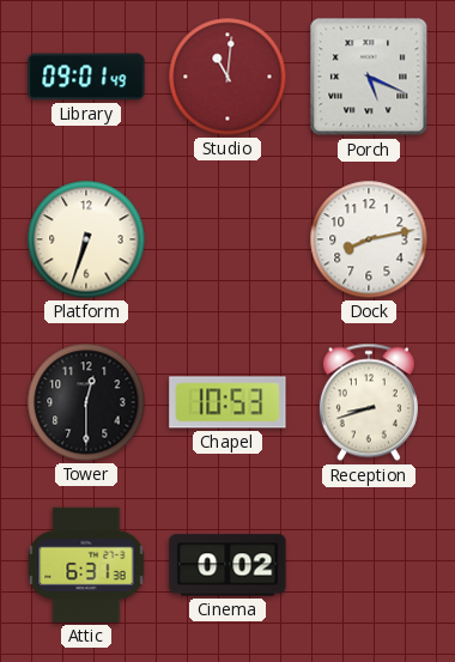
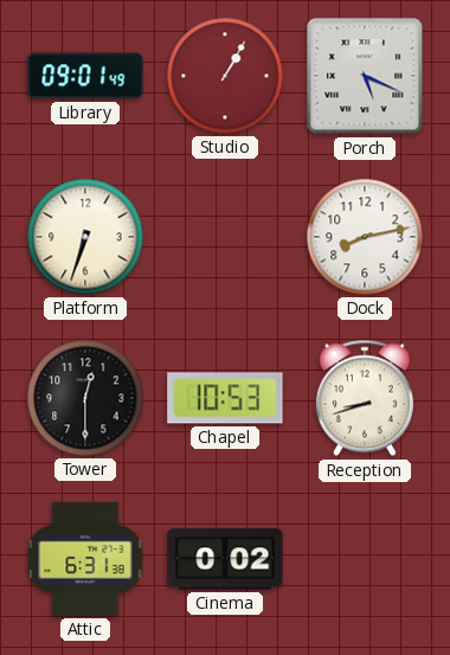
Studio: 11:01 -> 1:05
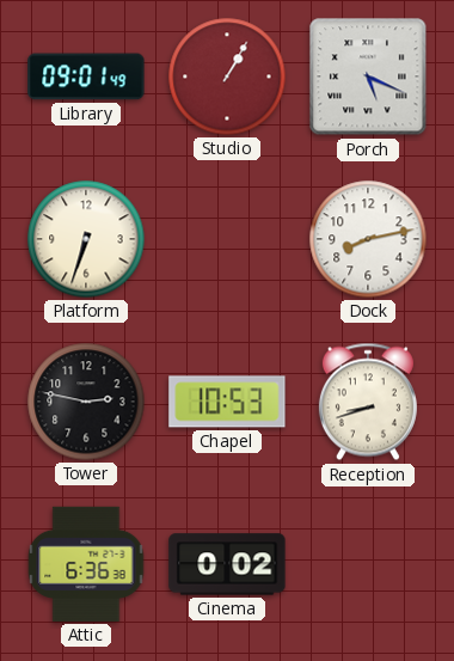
Tower: 12:30 -> 2:47
Attic: 6:31 -> 6:36
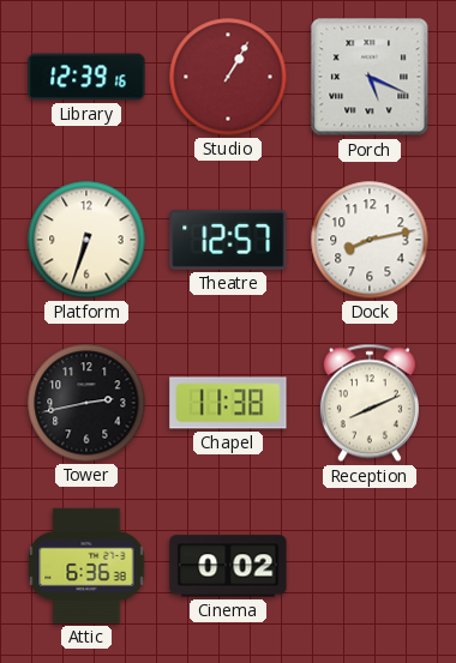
Library: 09:01 -> 12:39
Theatre: none -> 12:57
Tower: 2:47 -> 2:43
Chapel: 10:53 -> 11:38
Reception: 8:42 -> 8:11
